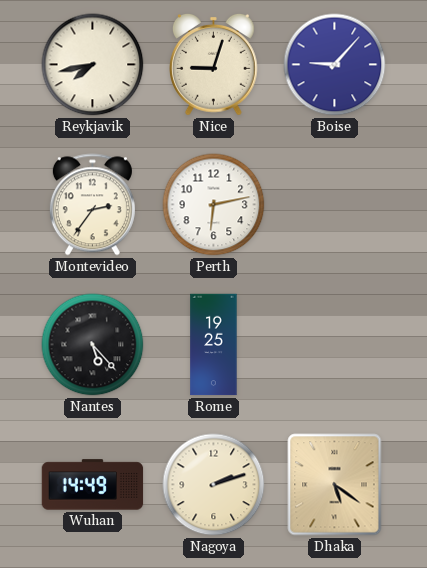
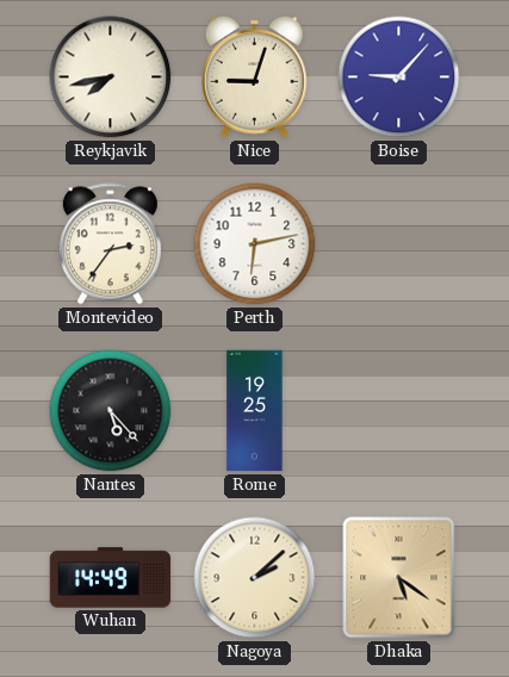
Nagoya: 2:12 -> 2:08
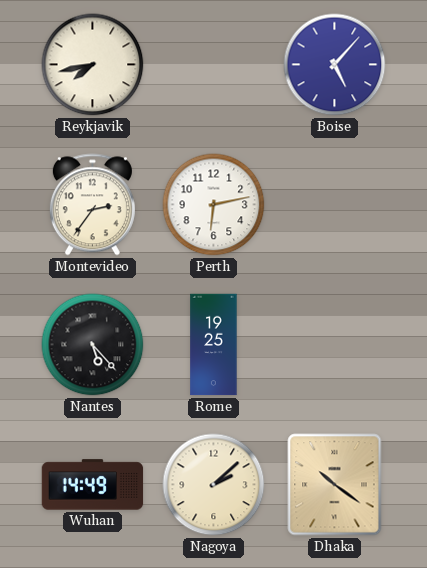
Nice: 9:03 -> none
Boise: 9:07 -> 5:07
Dhaka: 5:21 -> 10:21
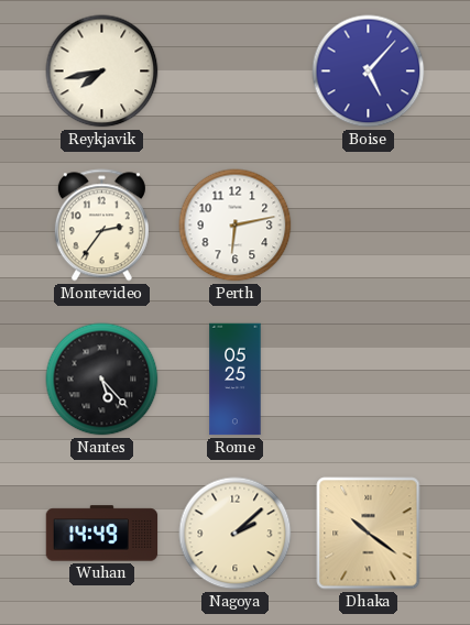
Rome: 19:25 -> 05:25
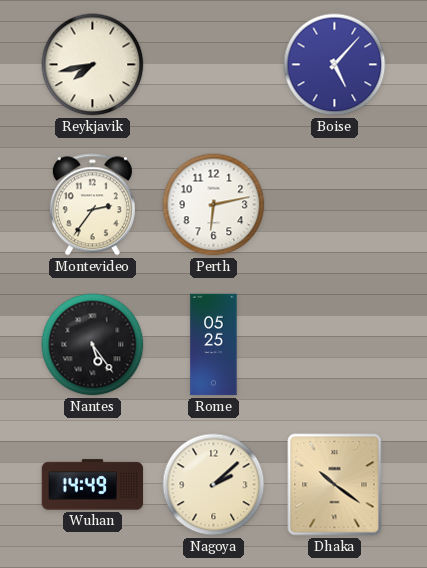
Nantes: 5:23 -> 5:24
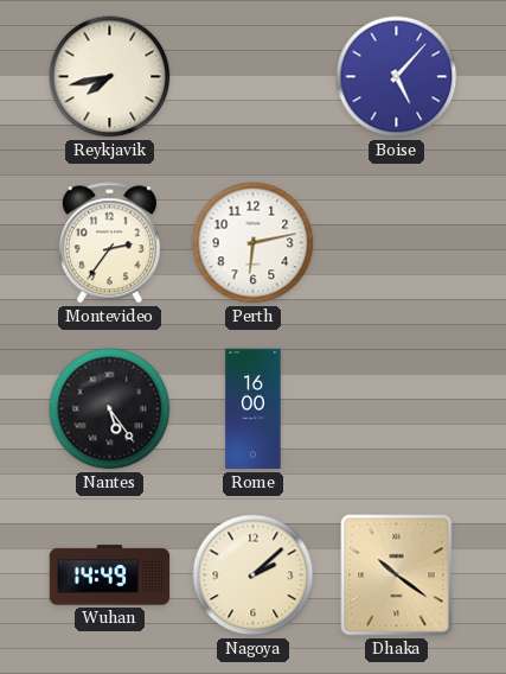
Rome: 05:25 -> 16:00
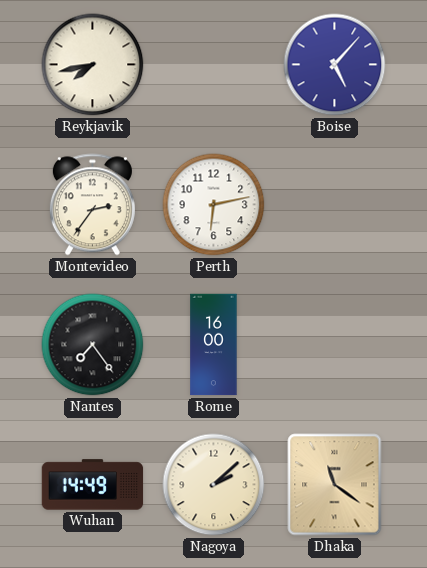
Nantes: 5:24 -> 7:24
Dhaka: 10:21 -> 11:21
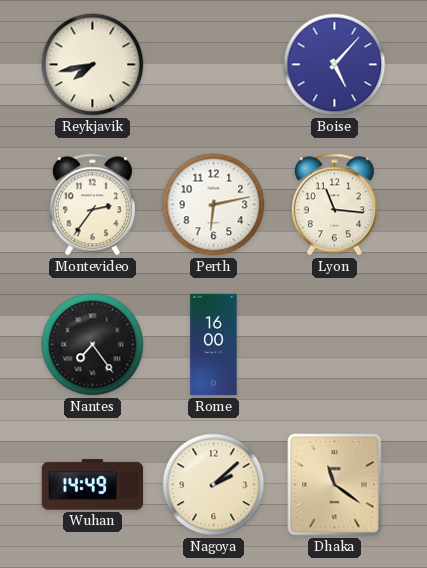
Lyon: none -> 11:16
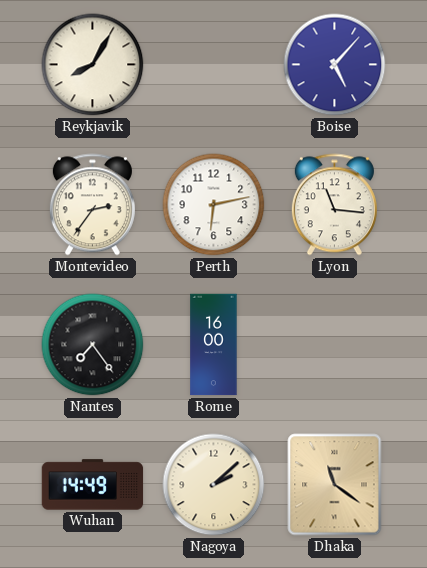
Reykjavik: 7:43 -> 8:05
